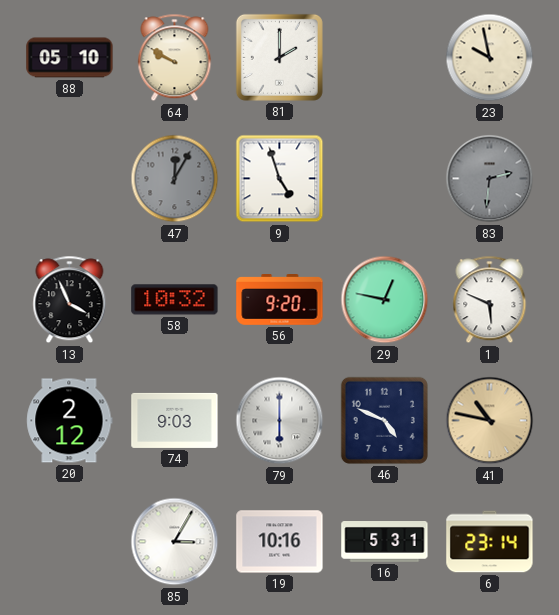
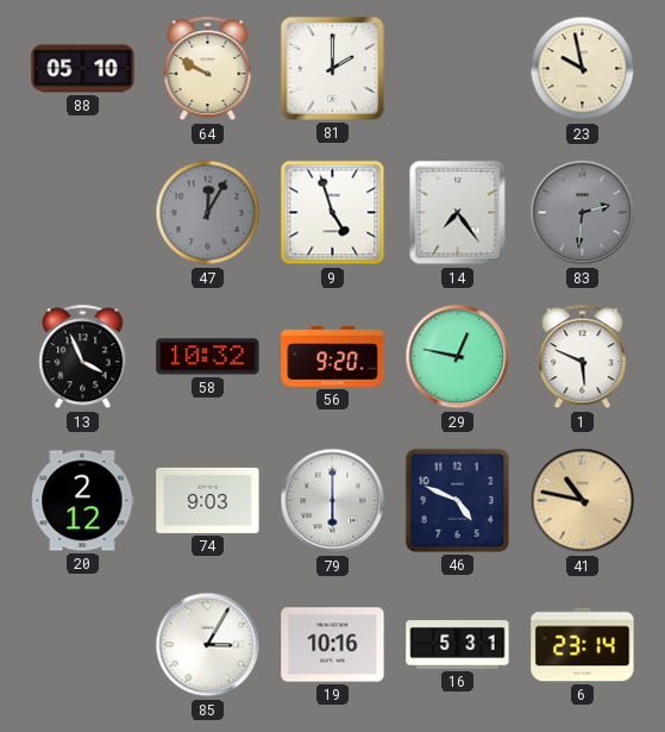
14: none -> 7:24
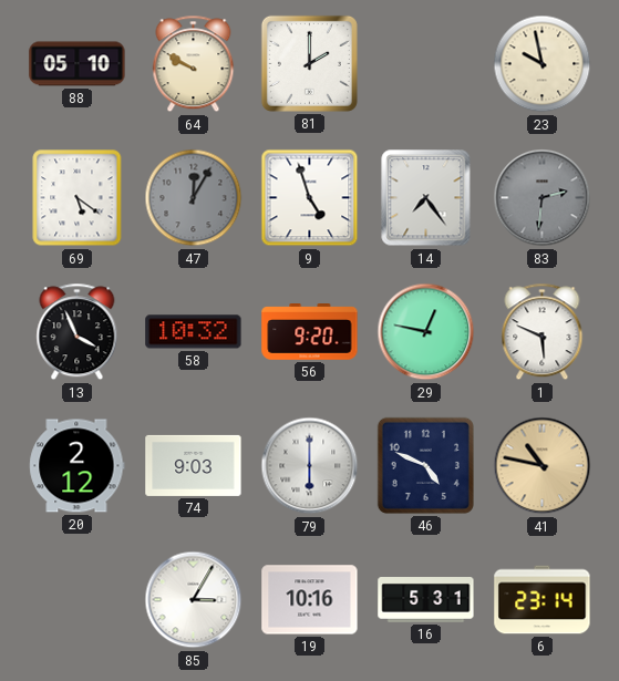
69: none -> 5:21
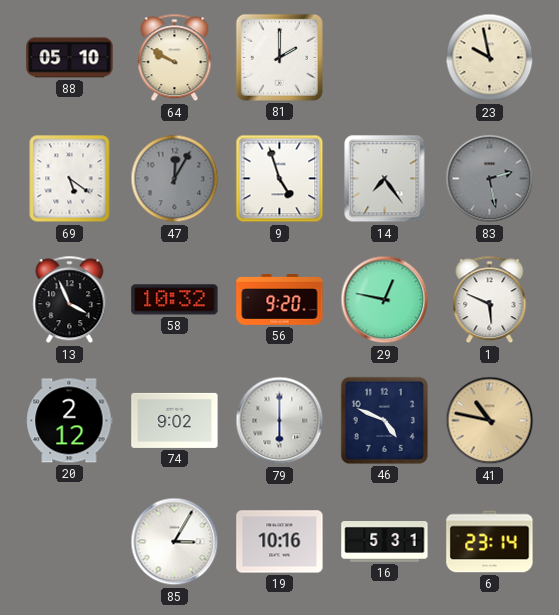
83: 2:31 -> 2:28
74: 9:03 -> 9:02
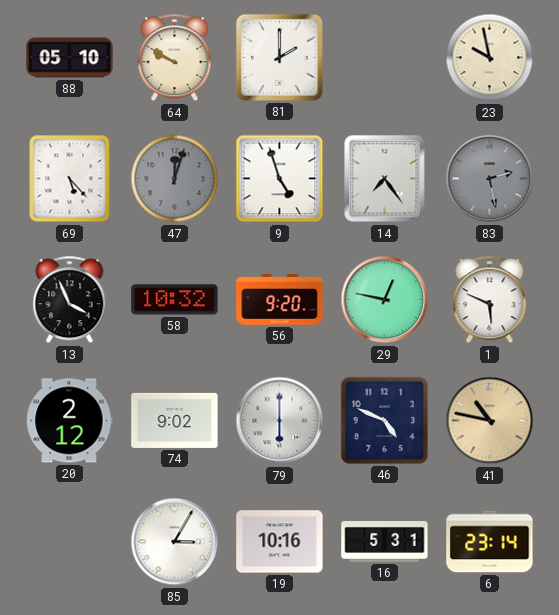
69: 5:21 -> 5:23
47: 12:05 -> 12:03
